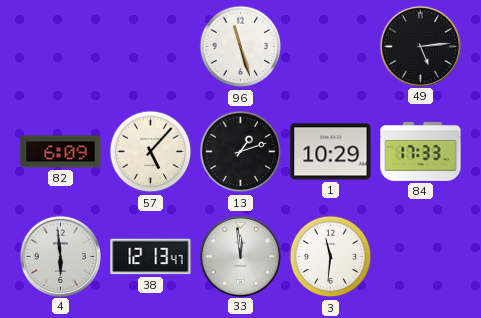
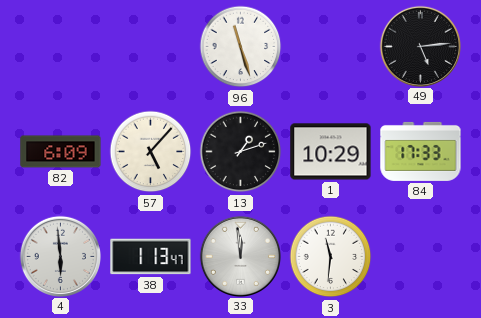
38: 12:13 -> 1:13
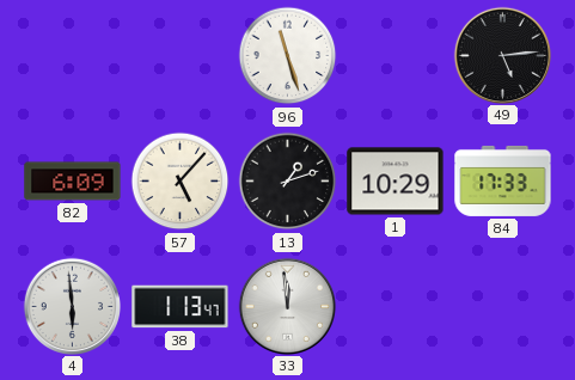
3: 11:31 -> none
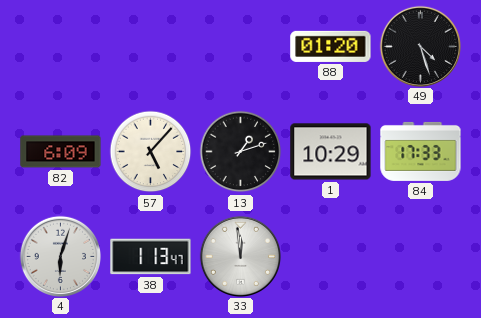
96: 11:27 -> none
88: none -> 01:20
49: 5:14 -> 4:27
4: 5:59 -> 6:03
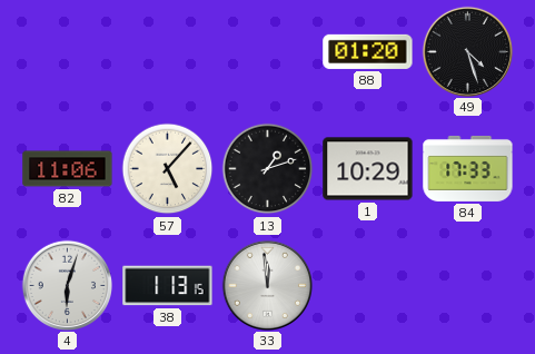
82: 6:09 -> 11:06
38: 1:13:47 -> 1:13:15
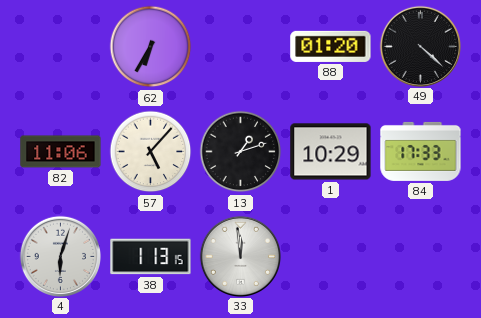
62: none -> 6:35
49: 4:27 -> 4:22
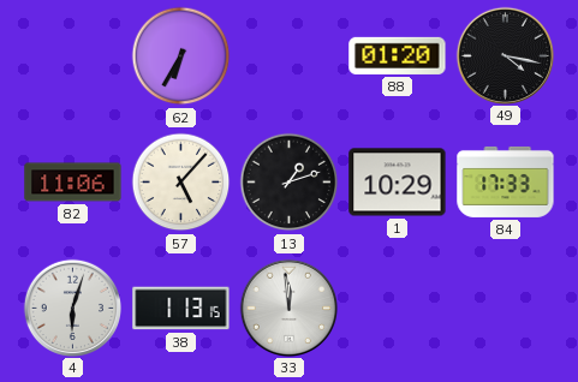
49: 4:22 -> 4:17
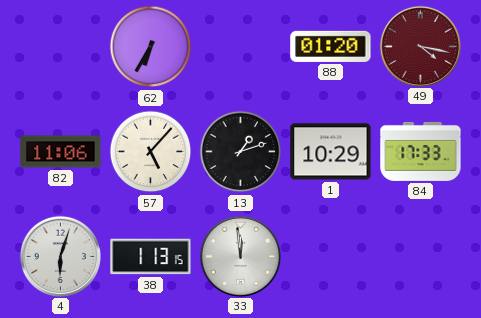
49 dial: black -> burgundy
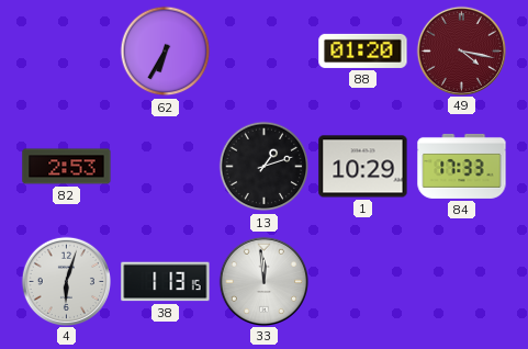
82: 11:06 -> 2:53
57: 5:07 -> none
